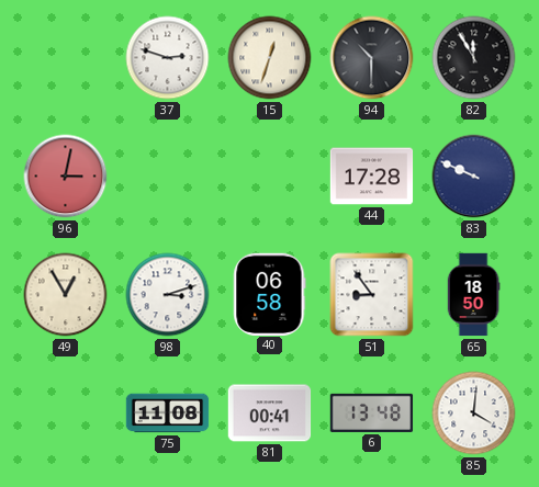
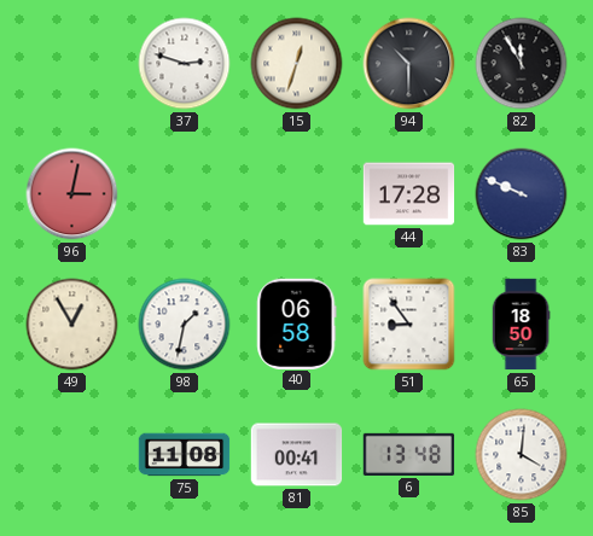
98: 3:12 -> 1:32
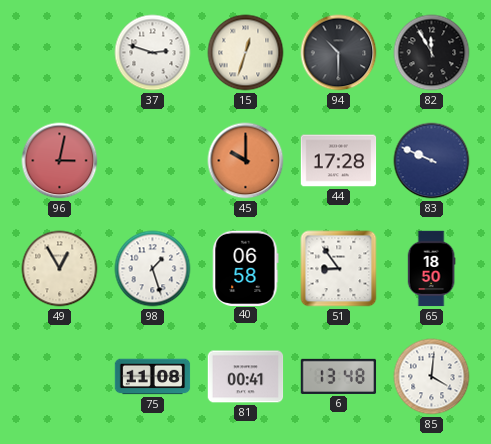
45: none -> 10:00
98: 1:32 -> 1:27
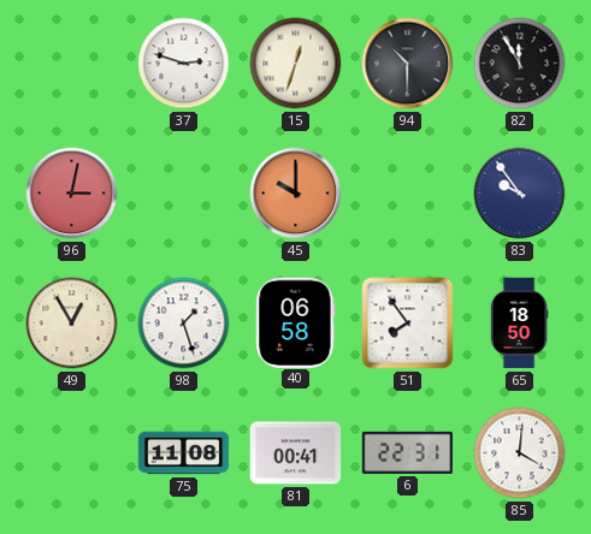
44: 17:28 -> none
83: 9:49 -> 9:54
51: 8:54 -> 7:54
6: 13:48 -> 22:31
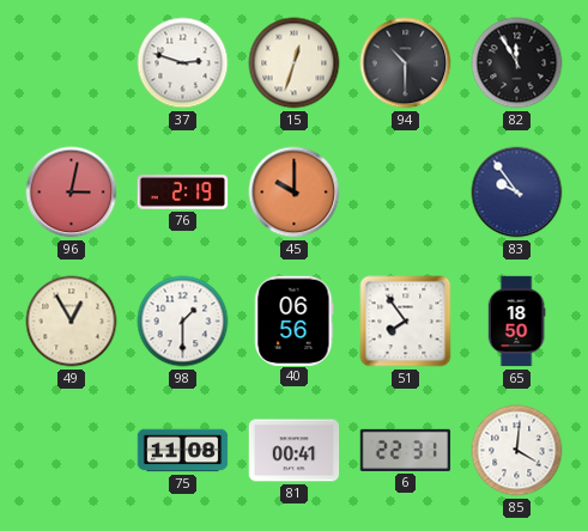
76: none -> 2:19
98: 1:27 -> 1:30
40: 06:58 -> 06:56
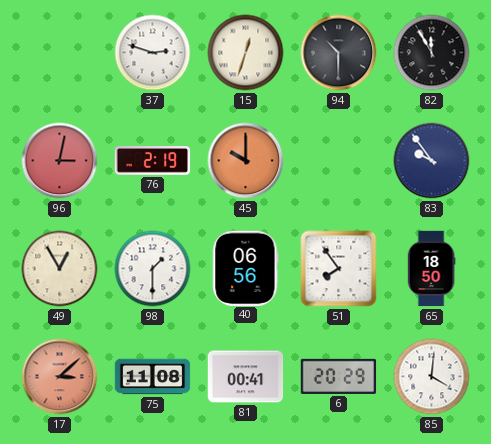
17: none -> 3:08
6: 22:31 -> 20:29
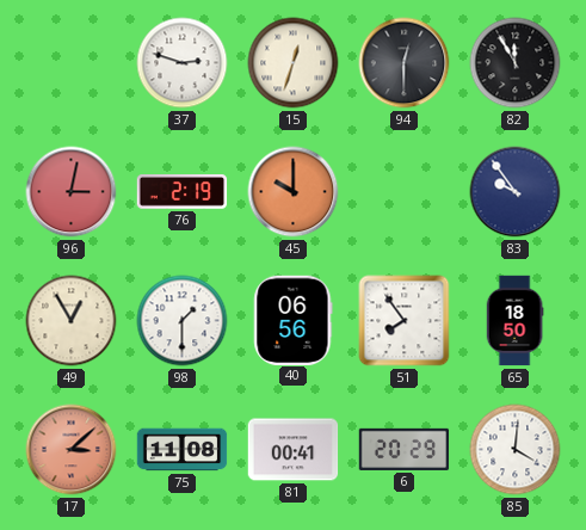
94: 10:30 -> 12:30
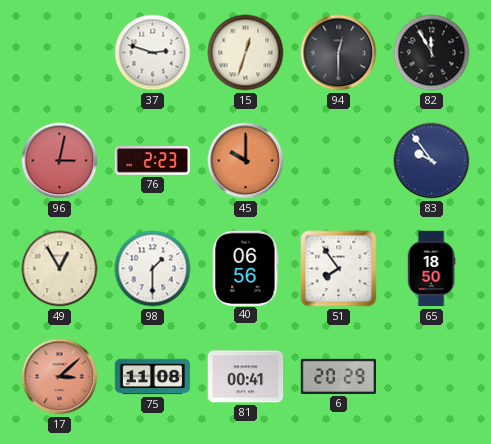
76: 2:19 -> 2:23
85: 4:01 -> none
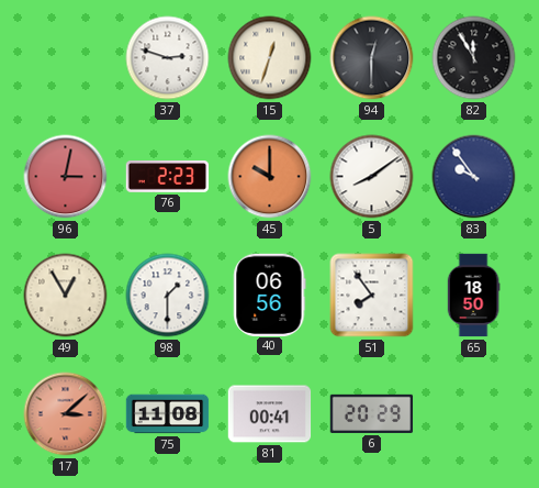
5: none -> 8:09
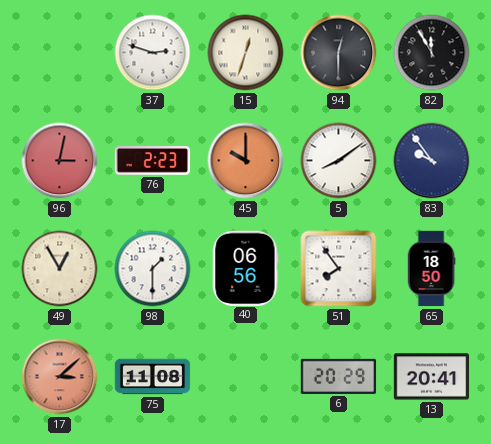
81: 00:41 -> none
13: none -> 20:41
